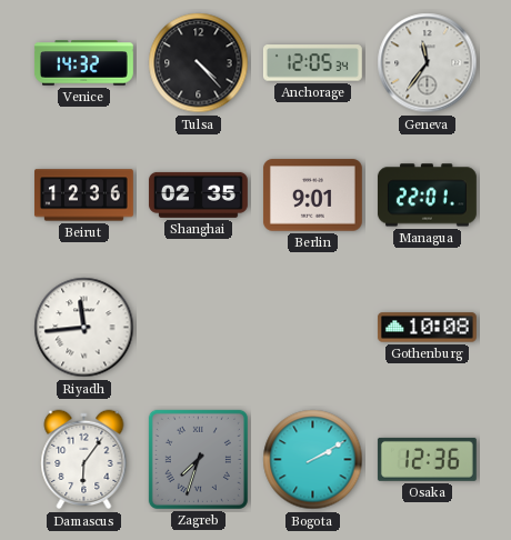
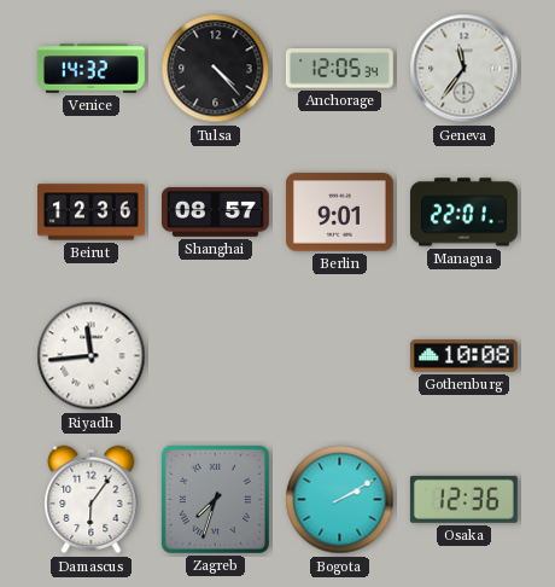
Shanghai: 02:35 -> 08:57
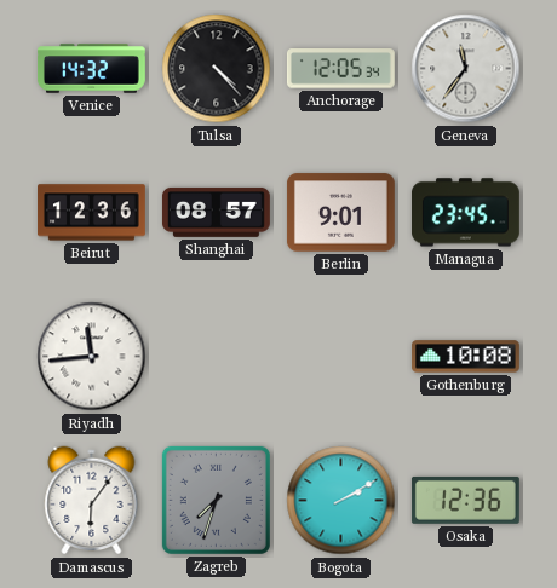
Managua: 22:01 -> 23:45
